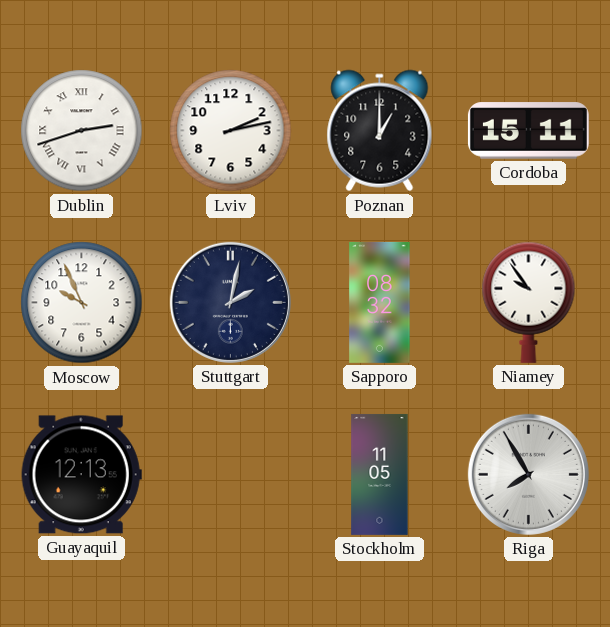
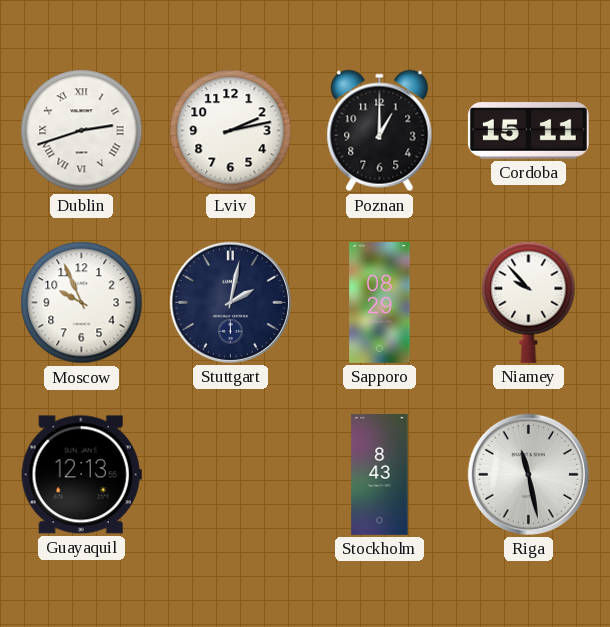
Sapporo: 08:32 -> 08:29
Niamey: 9:54 -> 9:53
Stockholm: 11:05 -> 8:43
Riga: 7:55 -> 11:28
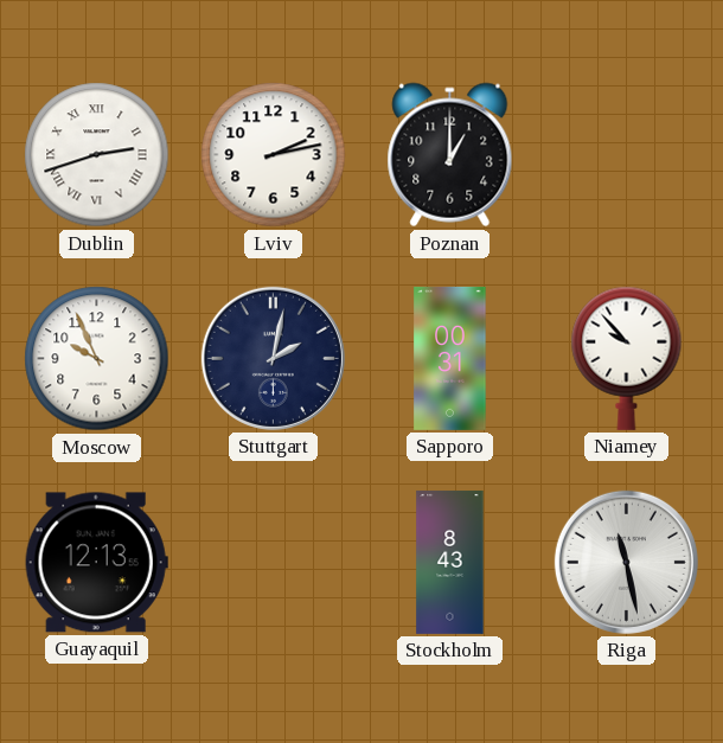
Cordoba: 15:11 -> none
Sapporo: 08:29 -> 00:31
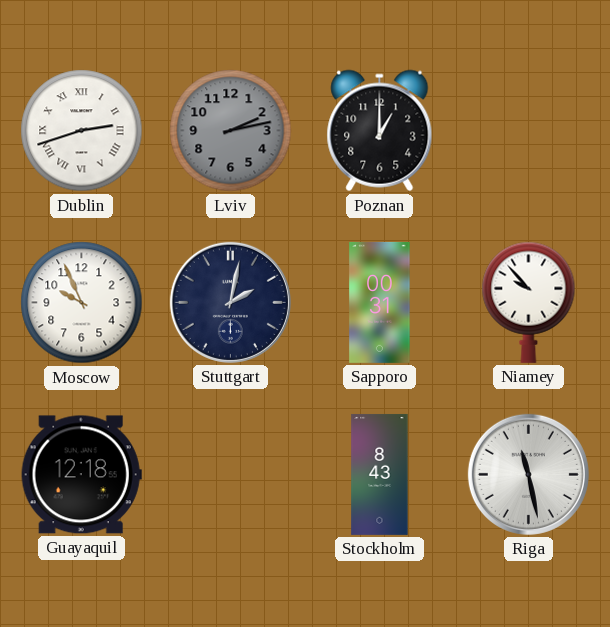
Lviv dial: white -> grey
Guayaquil: 12:13 -> 12:18
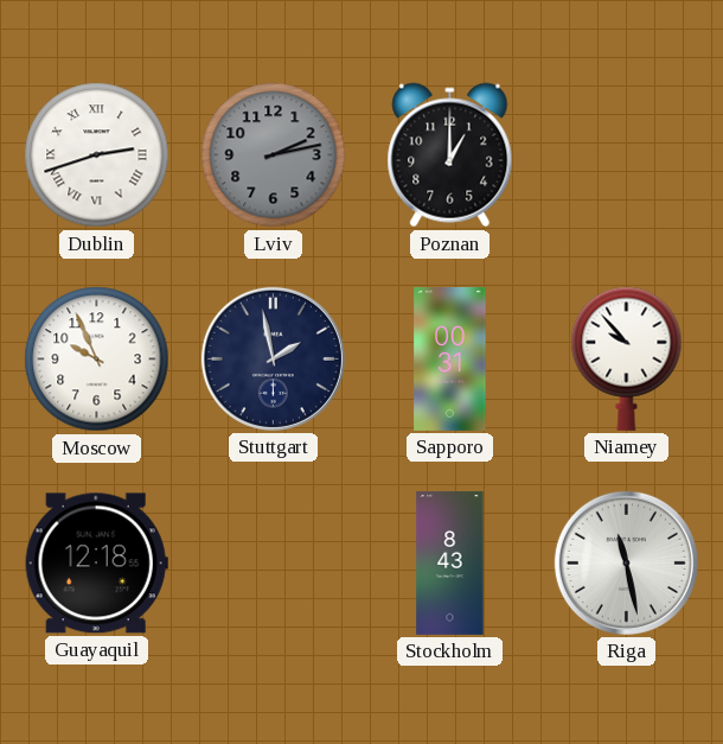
Stuttgart: 2:02 -> 1:58
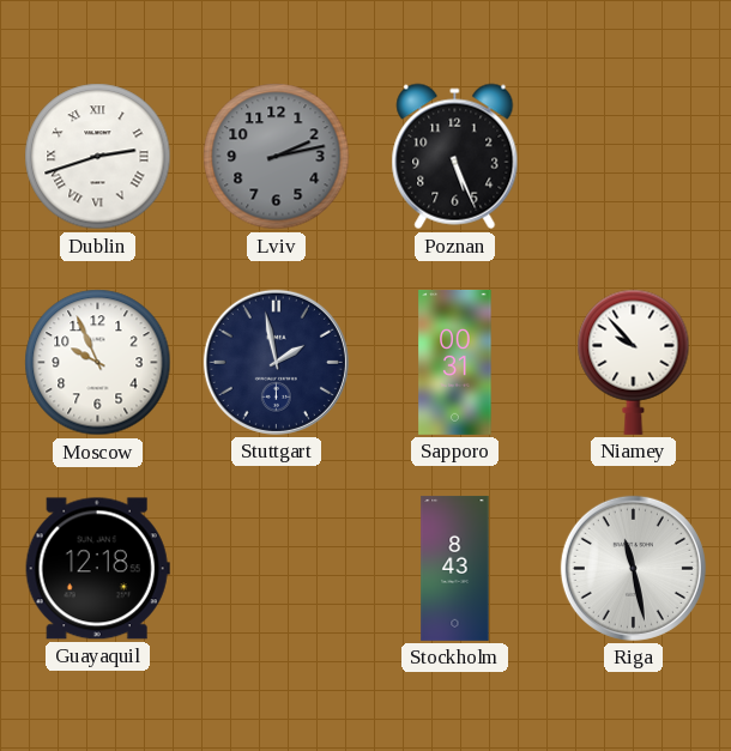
Poznan: 1:00 -> 5:26
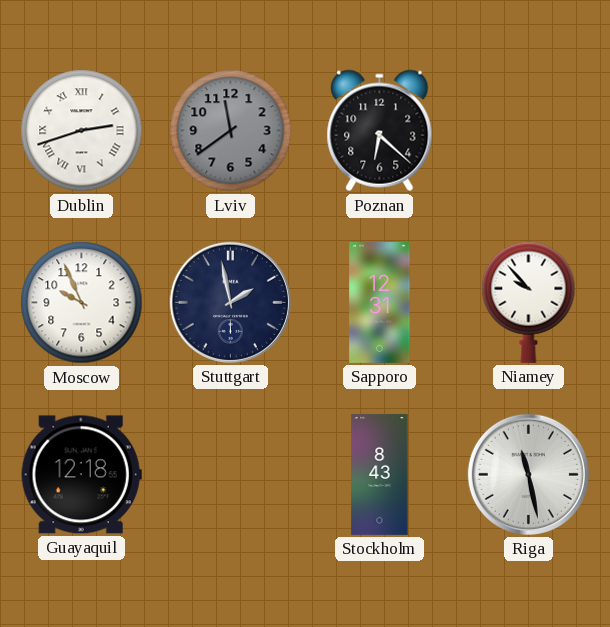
Lviv: 2:13 -> 11:39
Poznan: 5:26 -> 6:22
Sapporo: 00:31 -> 12:31
